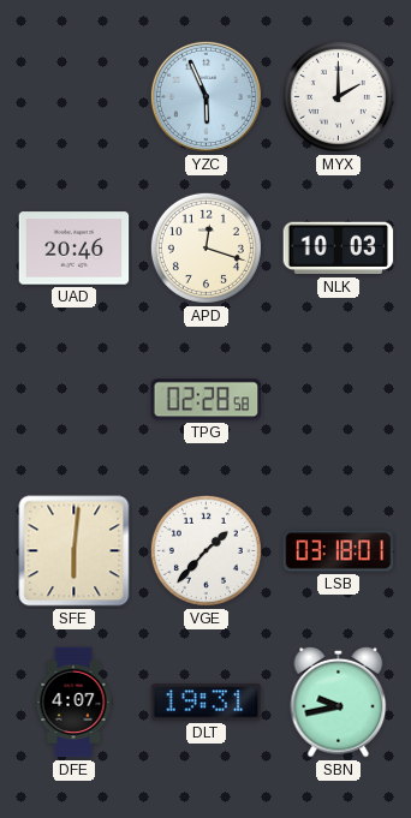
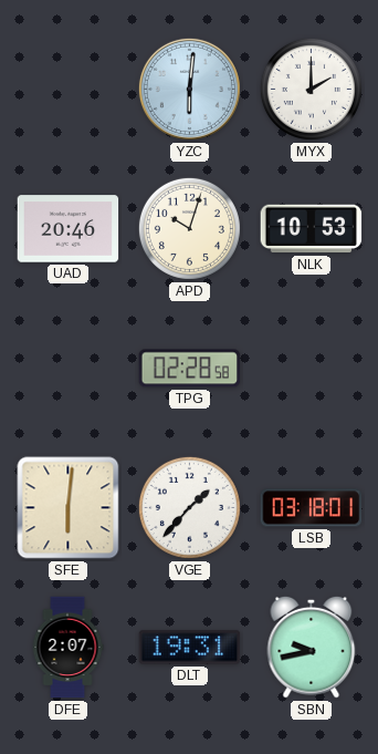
YZC: 5:56 -> 6:01
APD: 12:18 -> 10:03
NLK: 10:03 -> 10:53
DFE: 4:07 -> 2:07
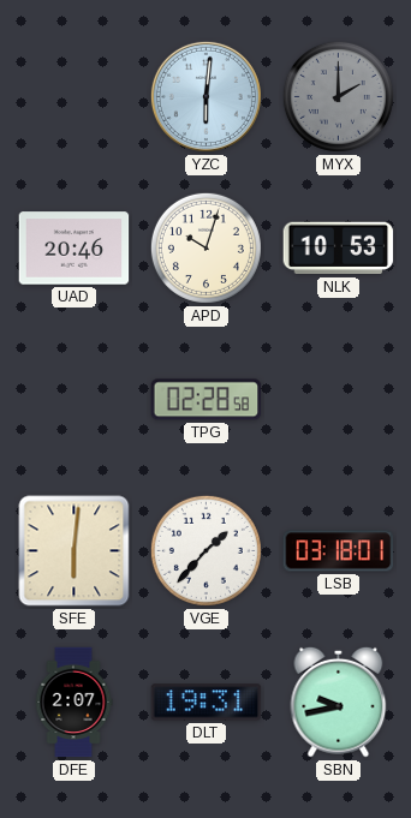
MYX dial: white -> grey
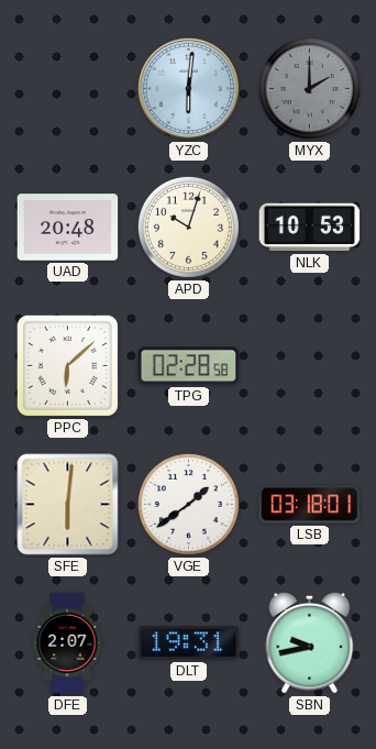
UAD: 20:46 -> 20:48
PPC: none -> 6:08
VGE: 1:37 -> 1:39
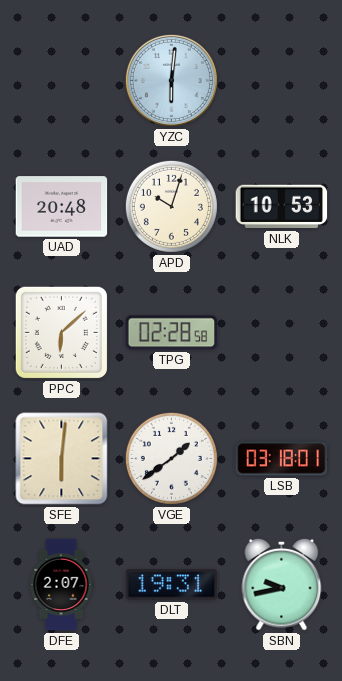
MYX: 2:00 -> none
